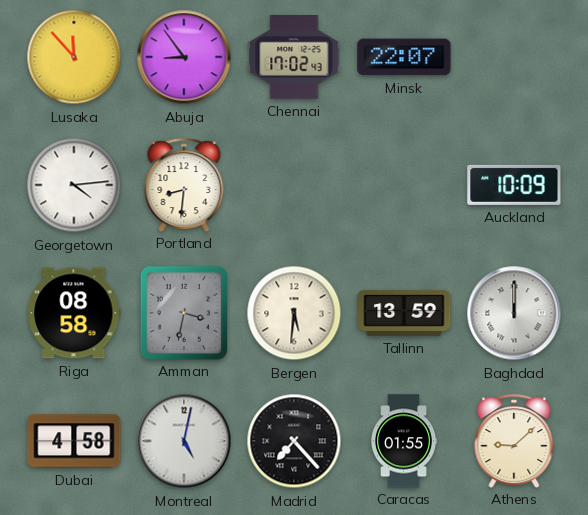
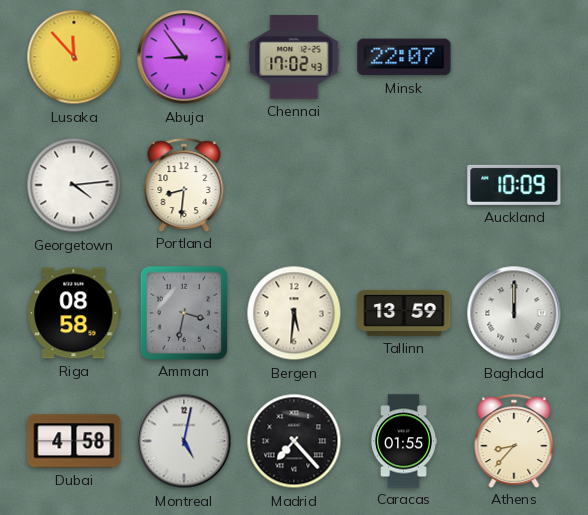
Athens: 9:08 -> 8:37
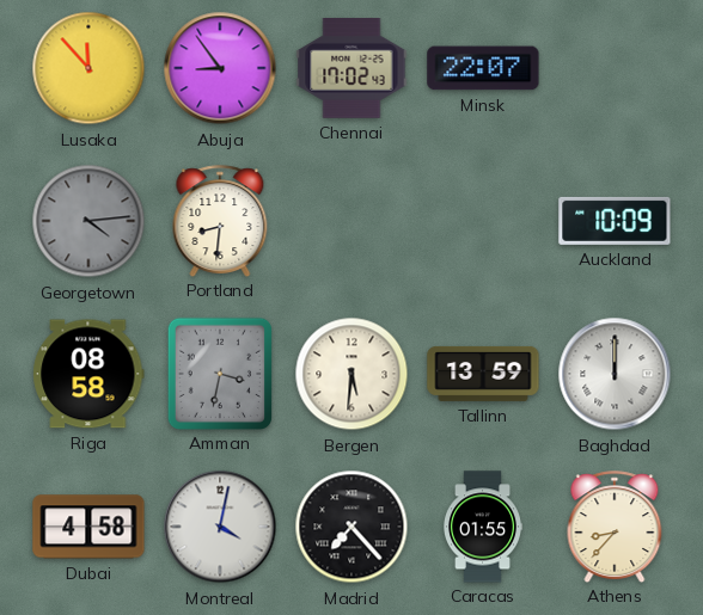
Georgetown dial: white -> grey
Montreal: 5:02 -> 4:02
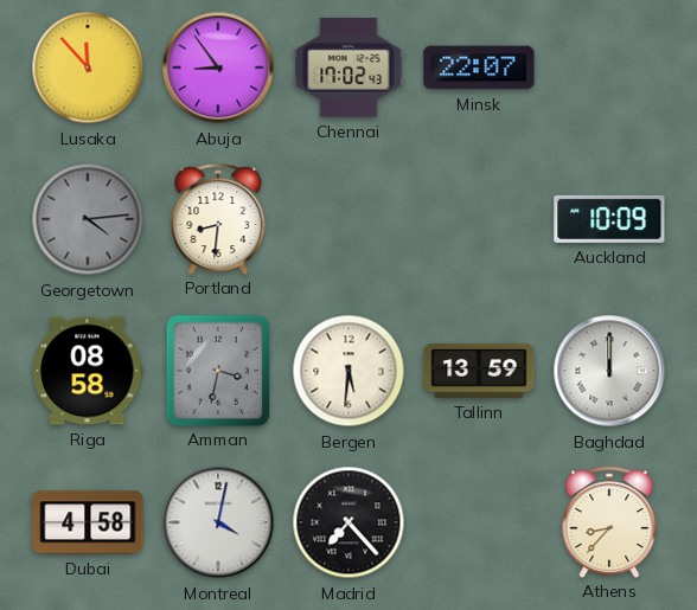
Caracas: 01:55 -> none
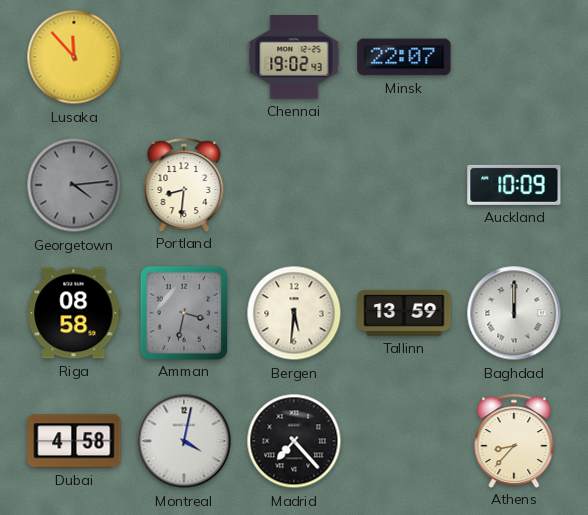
Abuja: 8:54 -> none
Chennai: 17:02 -> 19:02
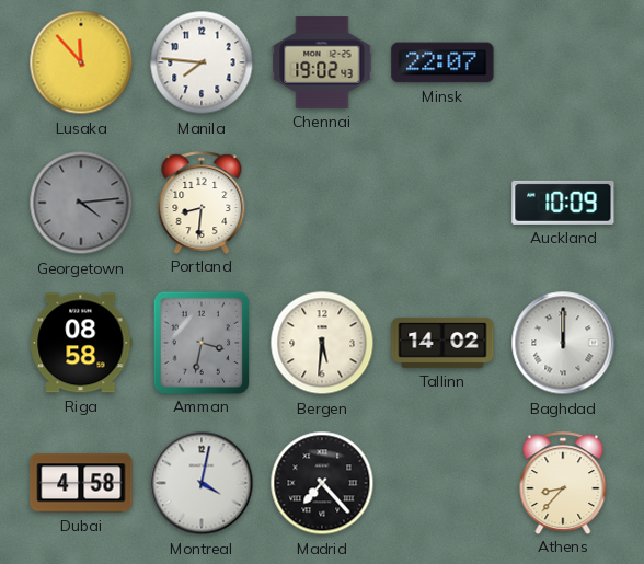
Manila: none -> 7:46
Tallinn: 13:59 -> 14:02
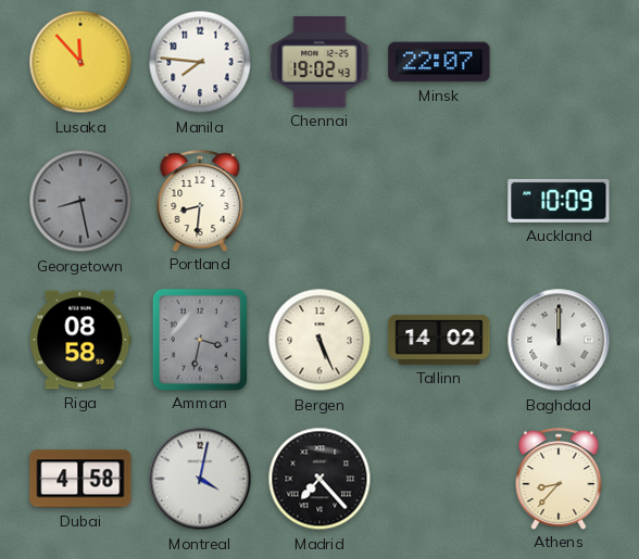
Georgetown: 4:14 -> 8:28
Bergen: 5:31 -> 5:26
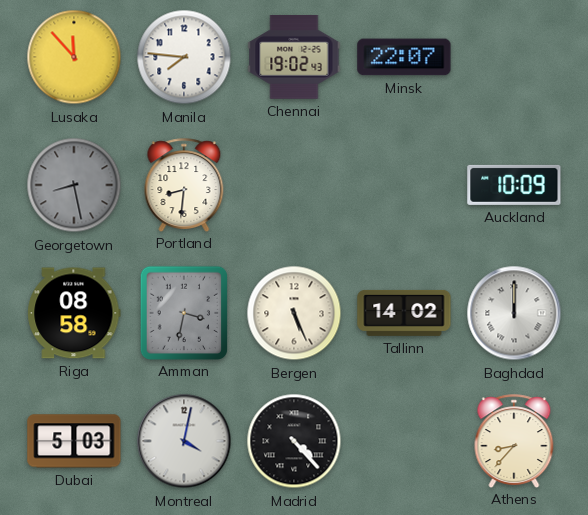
Dubai: 4:58 -> 5:03
Madrid: 7:23 -> 4:23
